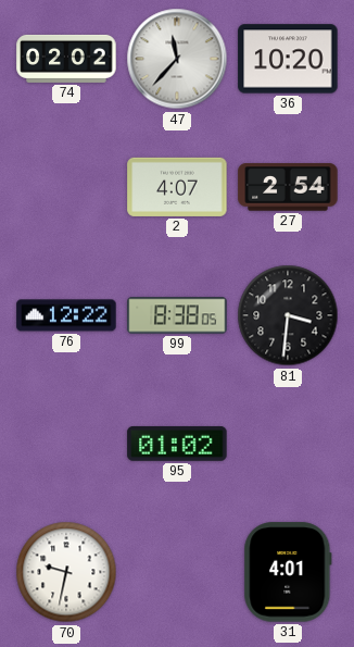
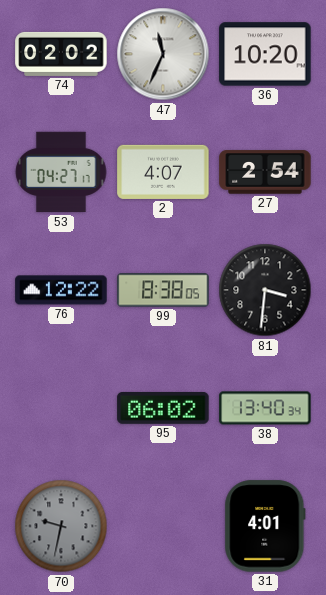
47: 11:37 -> 11:34
53: none -> 04:27
95: 01:02 -> 06:02
38: none -> 13:40
70 dial: white -> grey
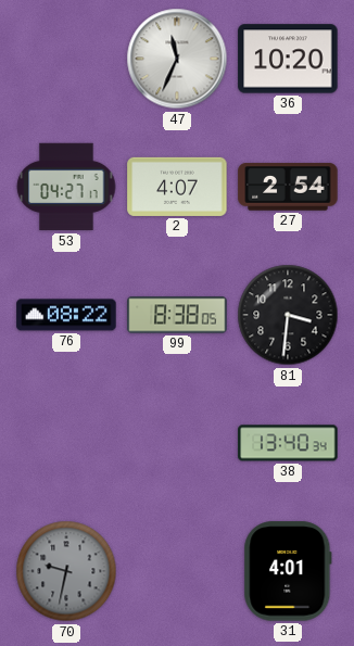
74: 02:02 -> none
76: 12:22 -> 08:22
95: 06:02 -> none
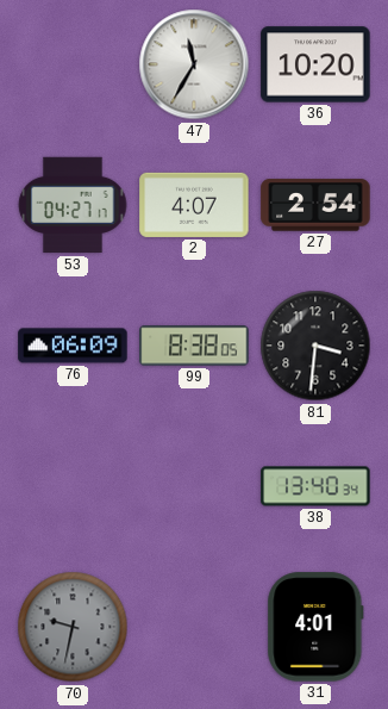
47: 11:34 -> 11:35
76: 08:22 -> 06:09
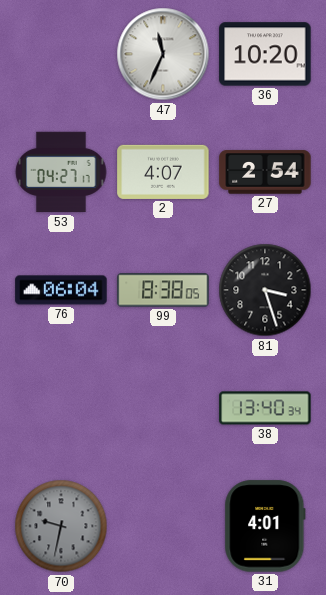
47: 11:35 -> 11:34
76: 06:09 -> 06:04
81: 3:31 -> 3:27
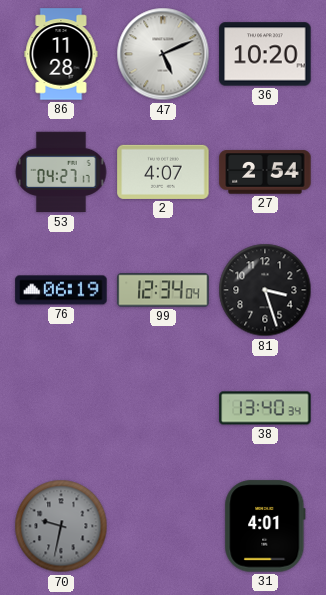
86: none -> 11:28
47: 11:34 -> 5:11
76: 06:04 -> 06:19
99: 8:38 -> 12:34
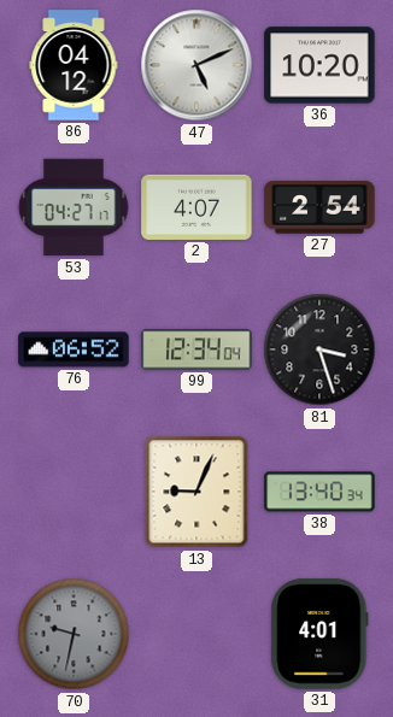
86: 11:28 -> 04:12
76: 06:19 -> 06:52
13: none -> 9:04
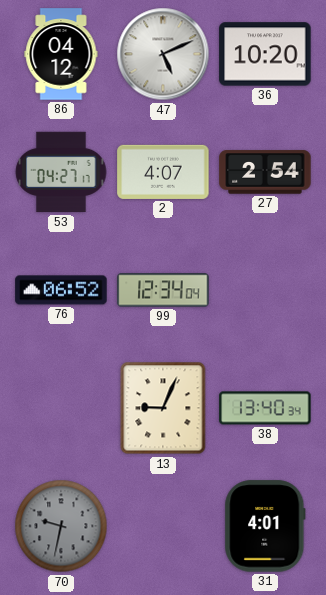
81: 3:27 -> none
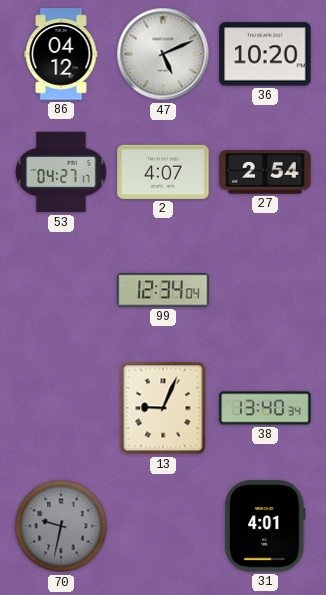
76: 06:52 -> none
